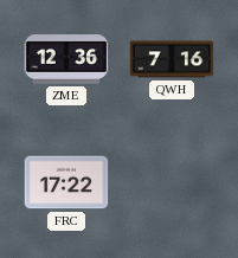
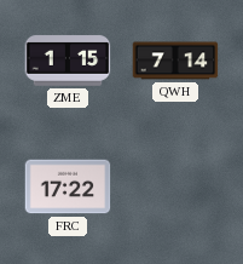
ZME: 12:36 -> 1:15
QWH: 7:16 -> 7:14
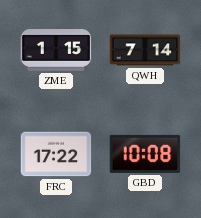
GBD: none -> 10:08
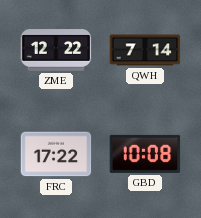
ZME: 1:15 -> 12:22
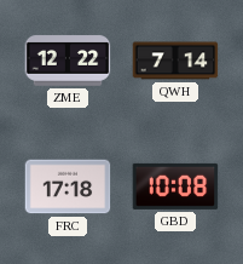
FRC: 17:22 -> 17:18
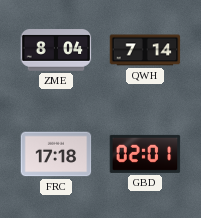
ZME: 12:22 -> 8:04
GBD: 10:08 -> 02:01
